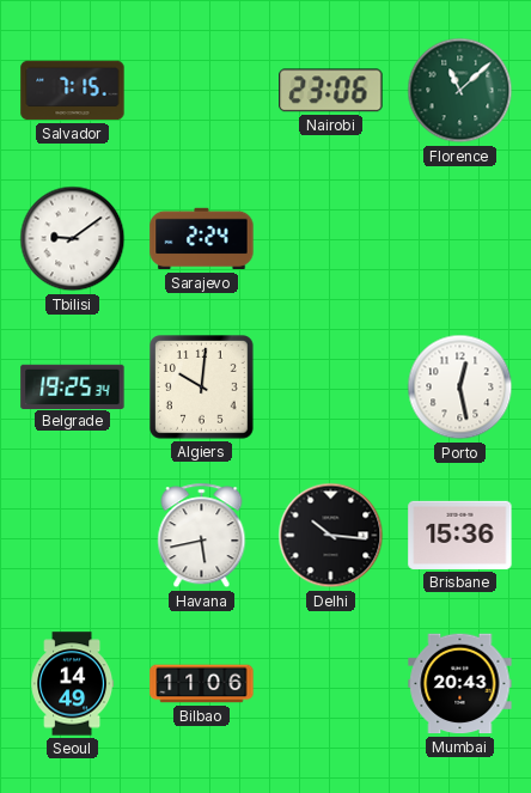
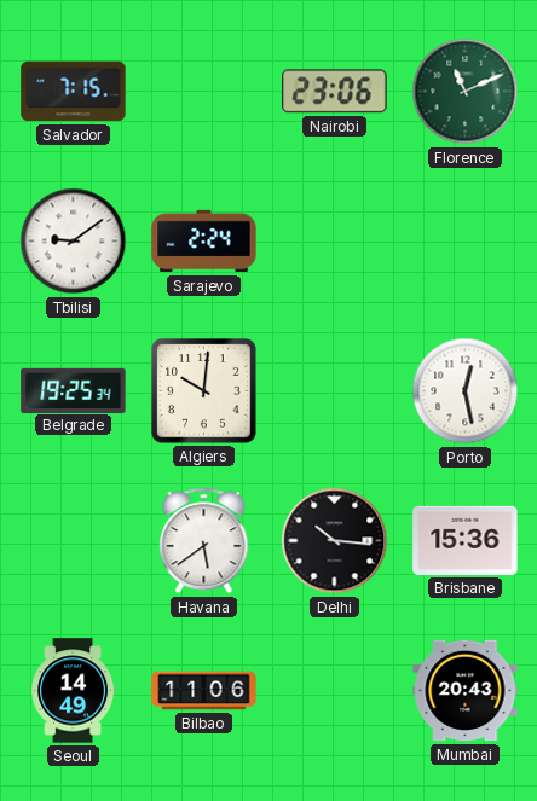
Florence: 11:08 -> 11:11
Havana: 5:43 -> 5:39
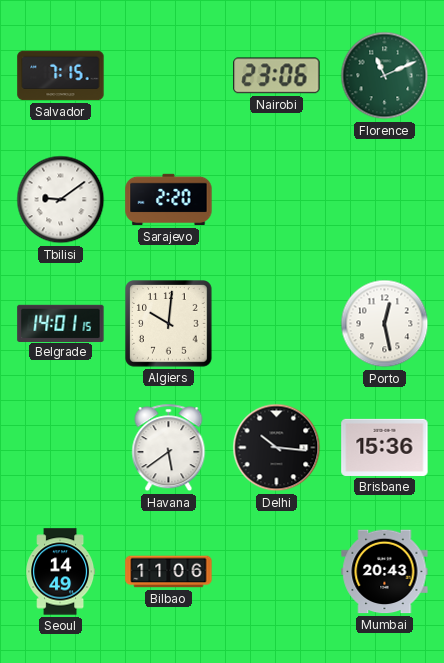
Sarajevo: 2:24 -> 2:20
Belgrade: 19:25 -> 14:01
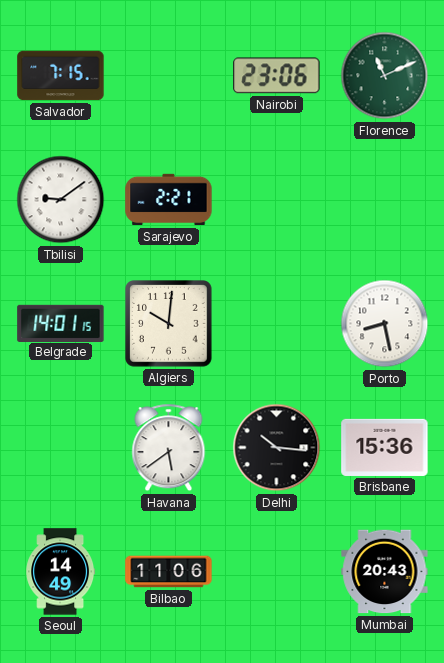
Sarajevo: 2:20 -> 2:21
Porto: 12:28 -> 8:28
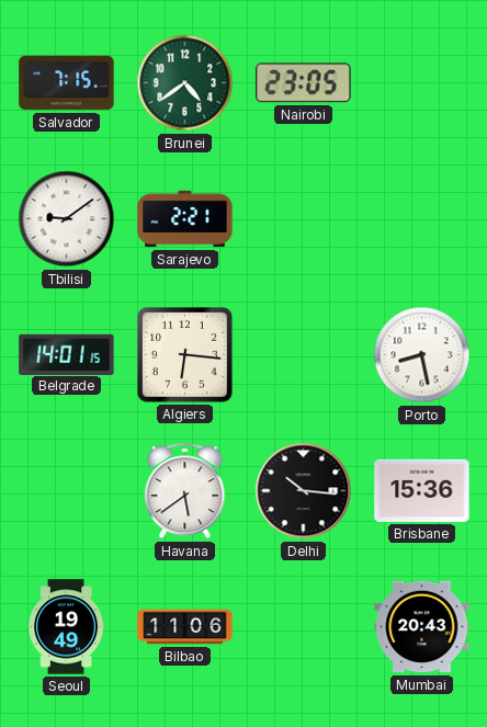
Brunei: none -> 4:39
Nairobi: 23:06 -> 23:05
Florence: 11:11 -> none
Algiers: 10:01 -> 6:16
Seoul: 14:49 -> 19:49
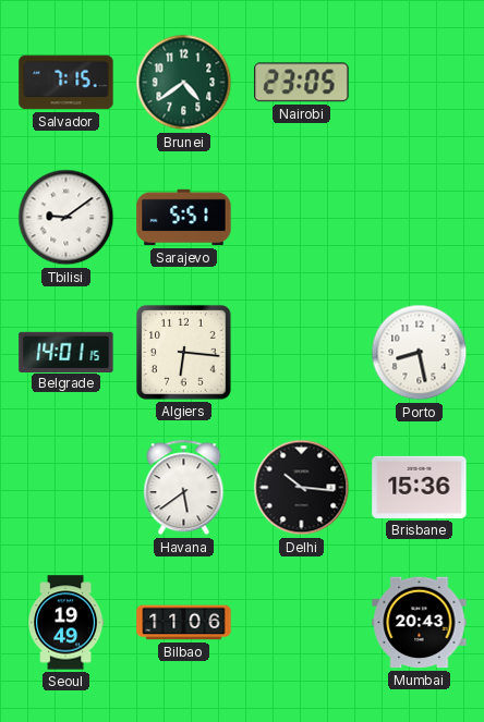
Sarajevo: 2:21 -> 5:51
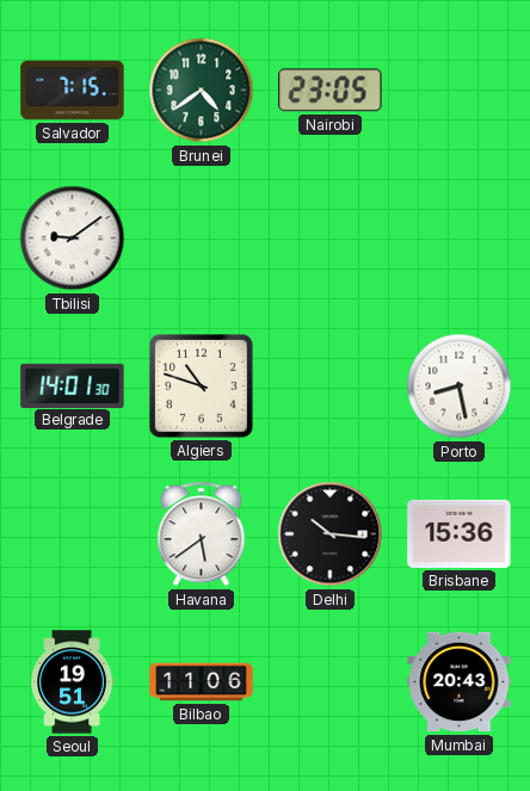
Sarajevo: 5:51 -> none
Belgrade: 14:01:15 -> 14:01:30
Algiers: 6:16 -> 10:48
Seoul: 19:49 -> 19:51
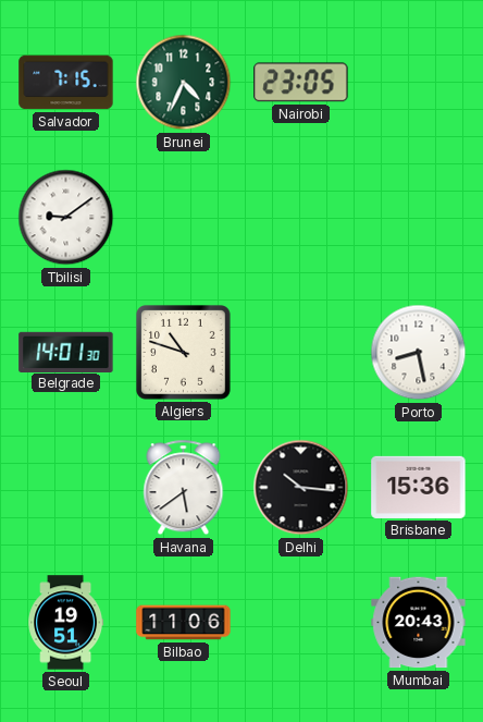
Brunei: 4:39 -> 4:34
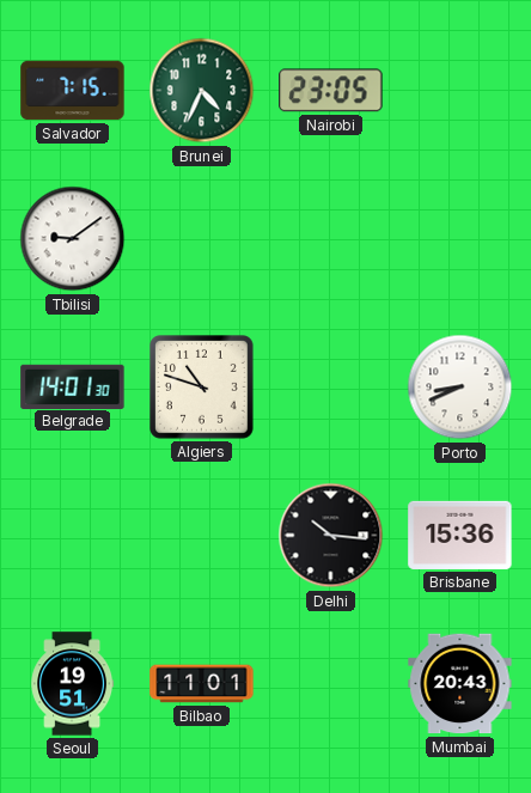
Porto: 8:28 -> 8:41
Havana: 5:39 -> none
Bilbao: 11:06 -> 11:01
